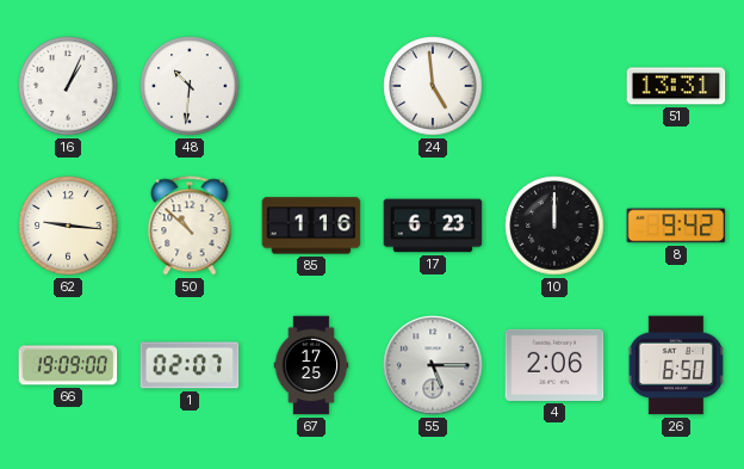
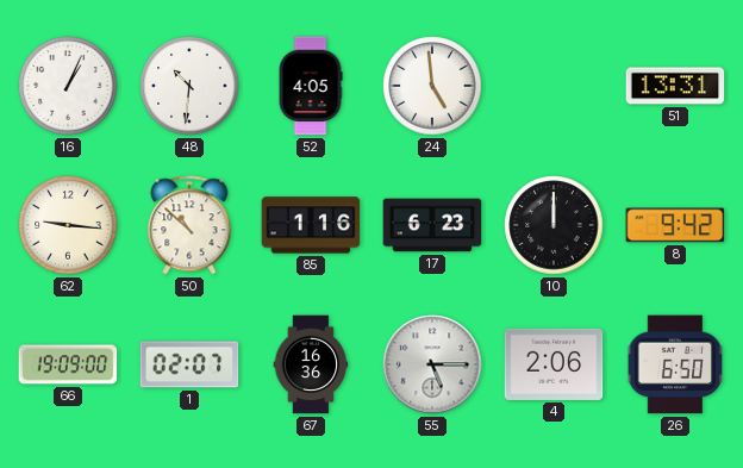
52: none -> 4:05
67: 17:25 -> 16:36
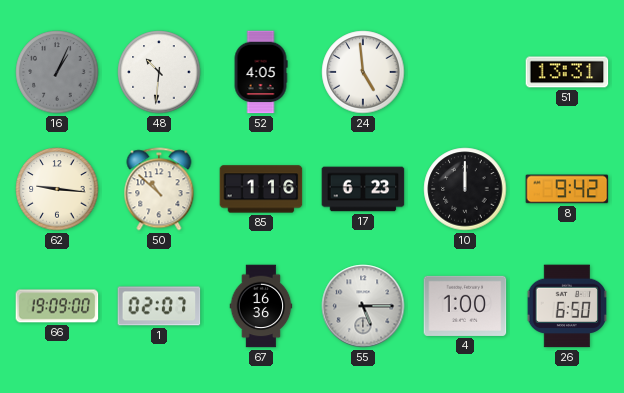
16 dial: white -> grey
4: 2:06 -> 1:00
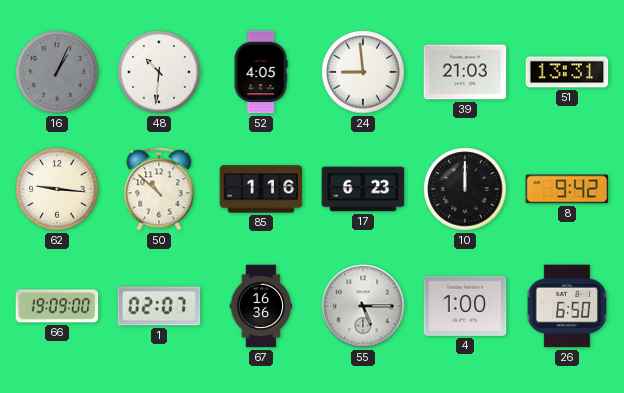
24: 4:59 -> 8:59
39: none -> 21:03
